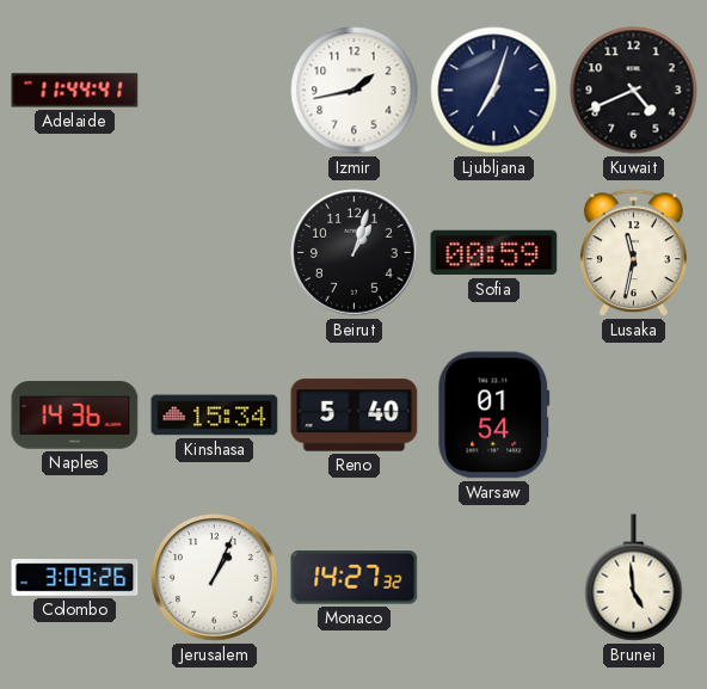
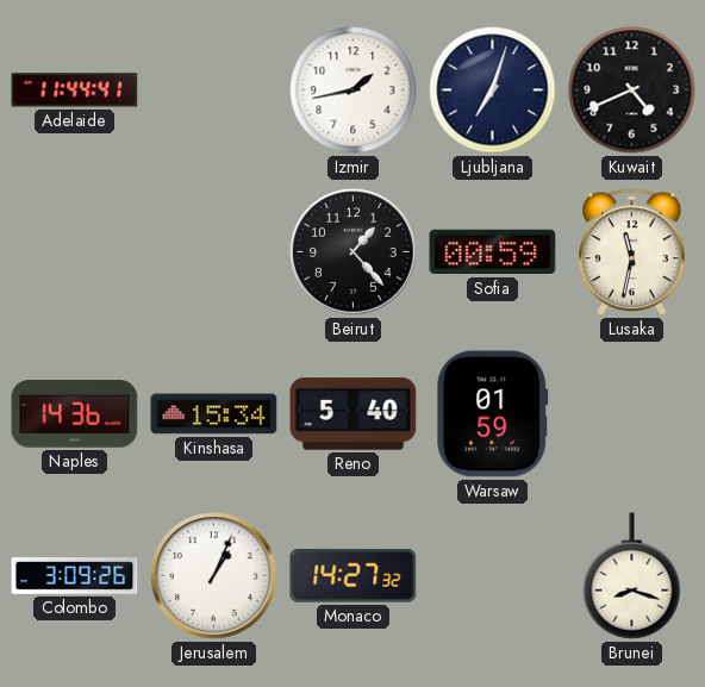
Beirut: 1:03 -> 1:23
Warsaw: 01:54 -> 01:59
Brunei: 4:59 -> 8:18
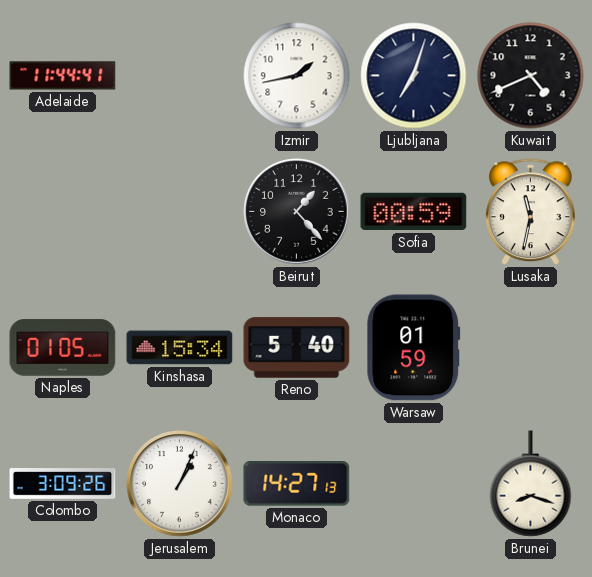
Naples: 14:36 -> 01:05
Monaco: 14:27:32 -> 14:27:13
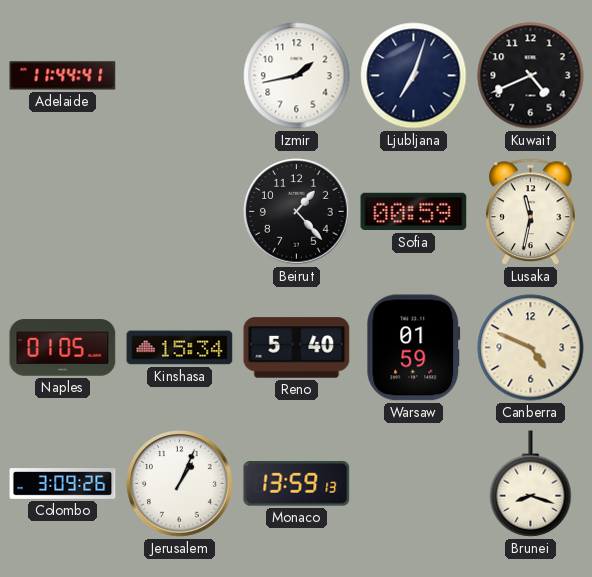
Canberra: none -> 4:49
Monaco: 14:27 -> 13:59
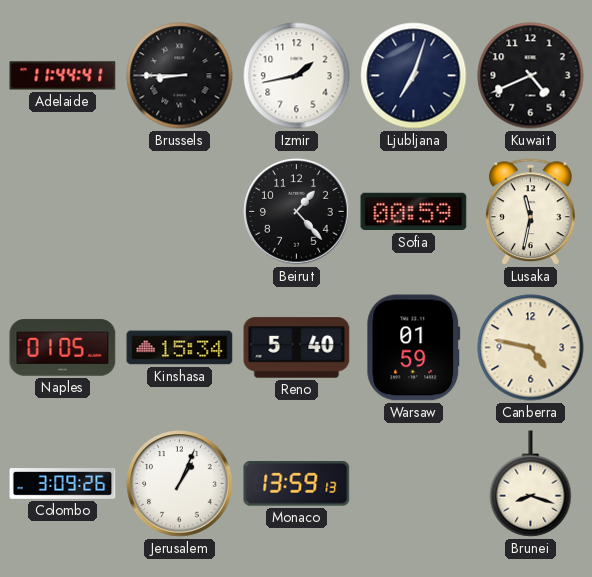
Brussels: none -> 8:45
Canberra: 4:49 -> 4:47
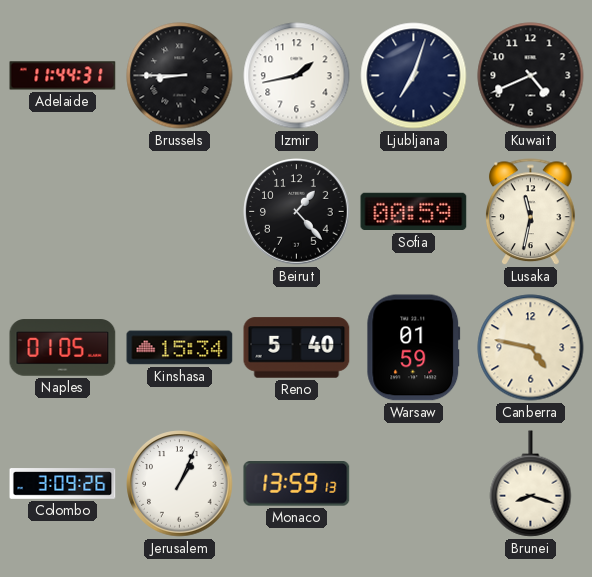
Adelaide: 11:44:41 -> 11:44:31
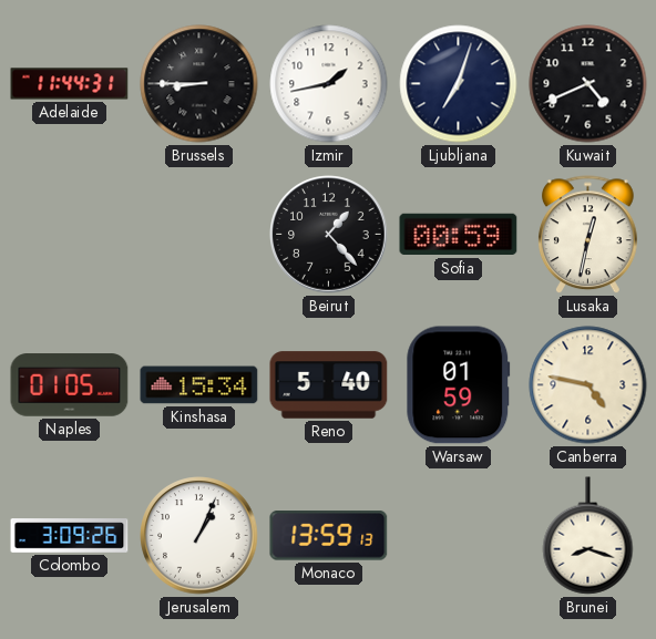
Lusaka: 11:32 -> 12:32
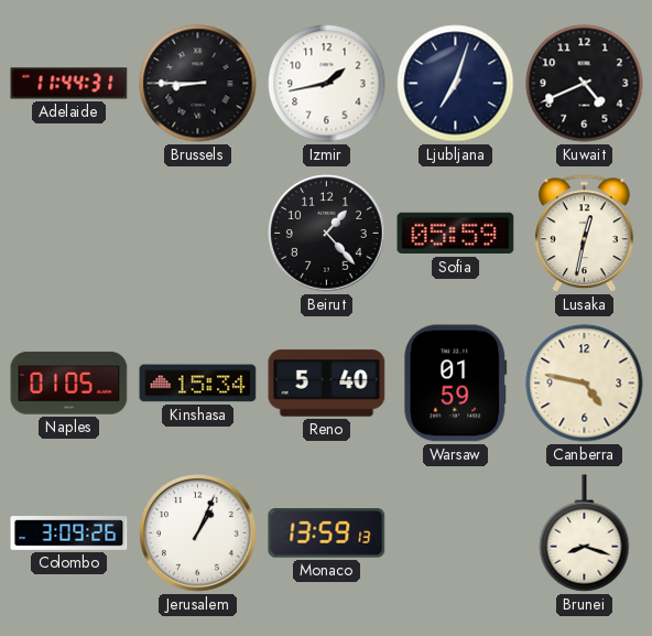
Sofia: 00:59 -> 05:59
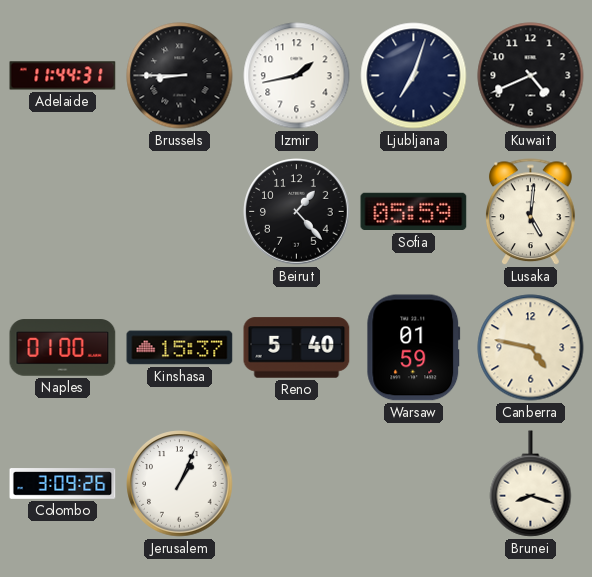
Lusaka: 12:32 -> 5:01
Naples: 01:05 -> 01:00
Kinshasa: 15:34 -> 15:37
Monaco: 13:59 -> none
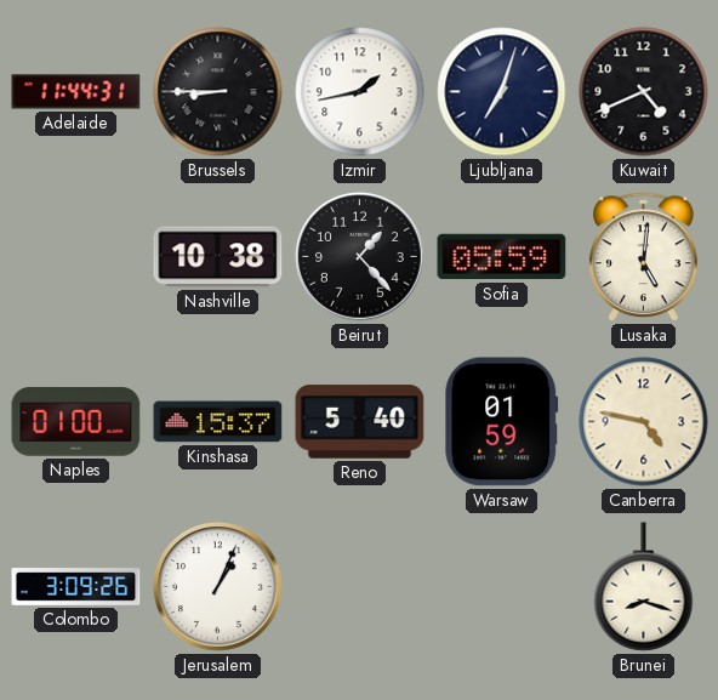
Nashville: none -> 10:38
